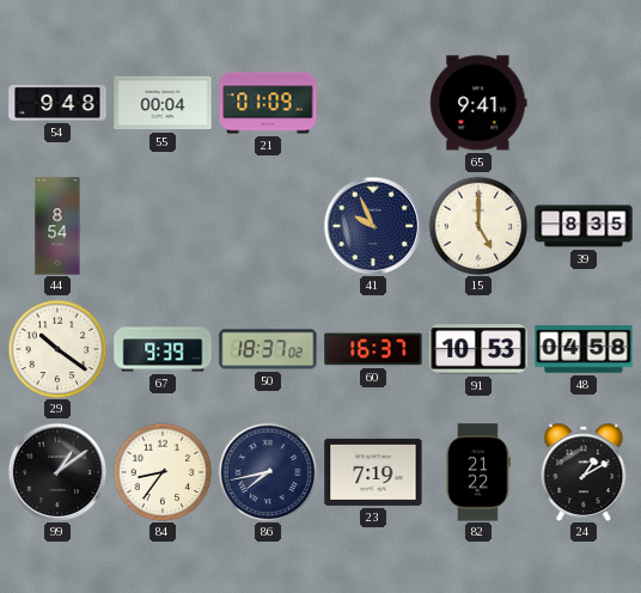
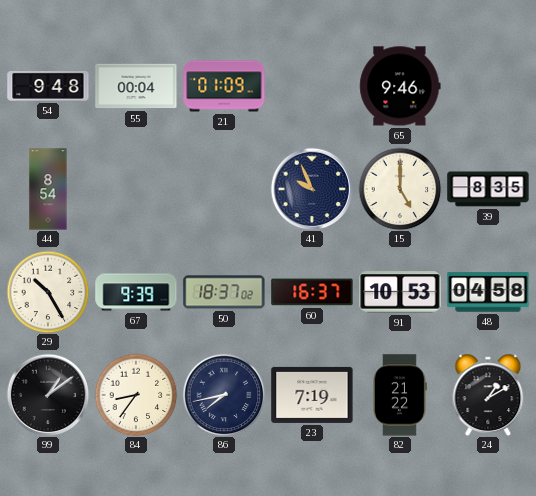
65: 9:41 -> 9:46
29: 10:21 -> 10:25
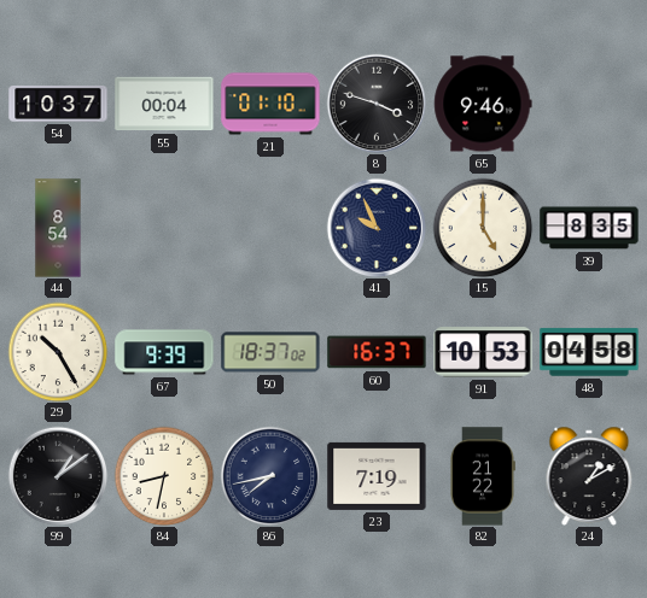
54: 9:48 -> 10:37
21: 01:09 -> 01:10
8: none -> 3:48
84: 8:36 -> 8:32
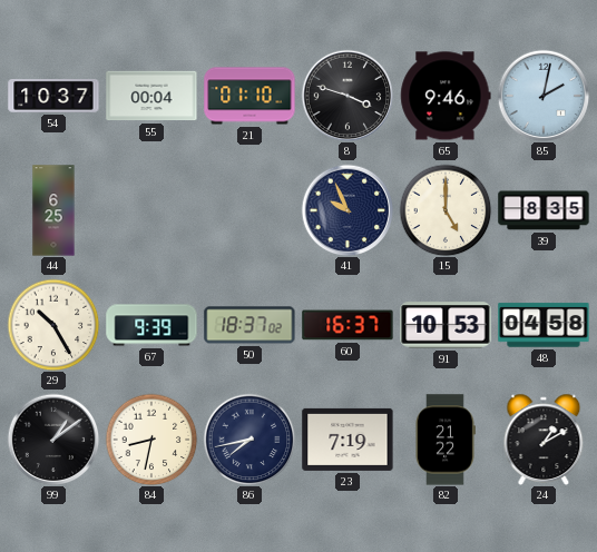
85: none -> 2:02
44: 8:54 -> 6:25
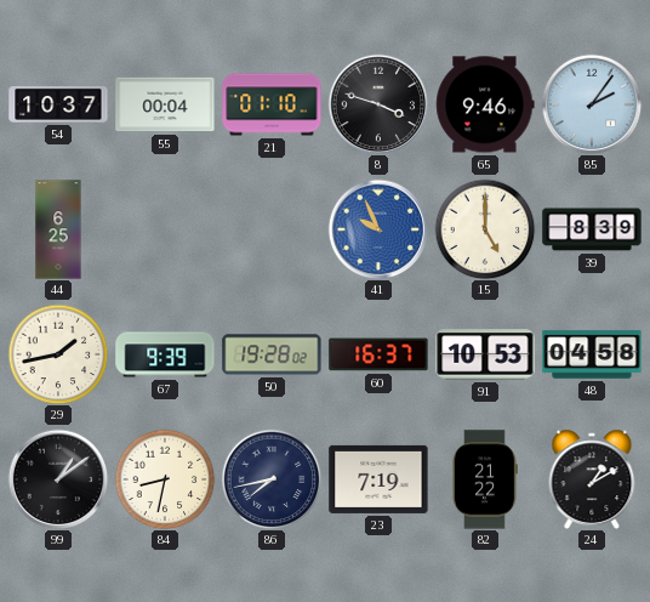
85: 2:02 -> 2:06
41 dial: navy -> blue
39: 8:35 -> 8:39
29: 10:25 -> 1:43
50: 18:37 -> 19:28
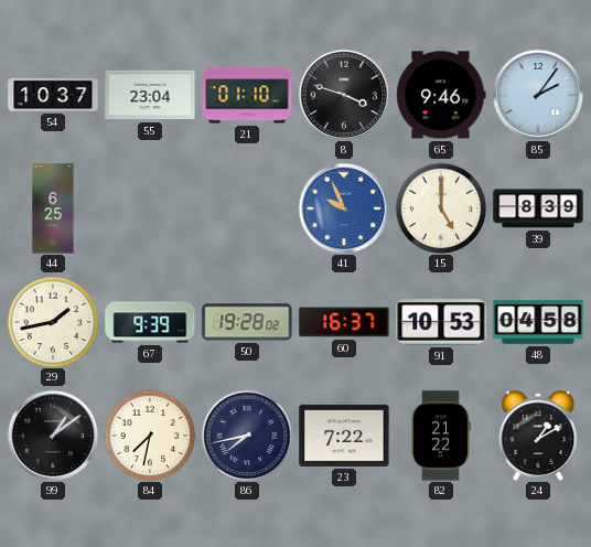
55: 00:04 -> 23:04
84: 8:32 -> 7:32
23: 7:19 -> 7:22
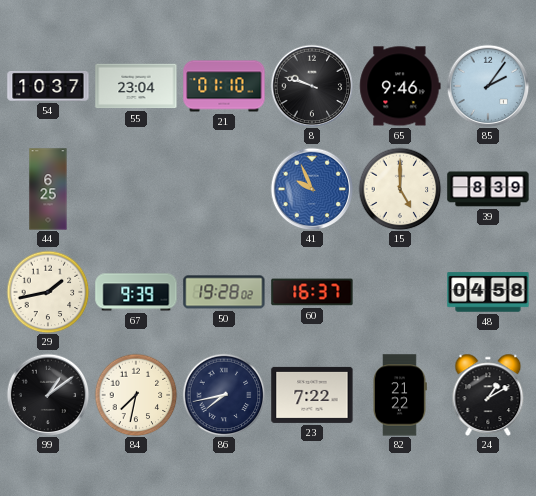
8: 3:48 -> 9:48
91: 10:53 -> none
